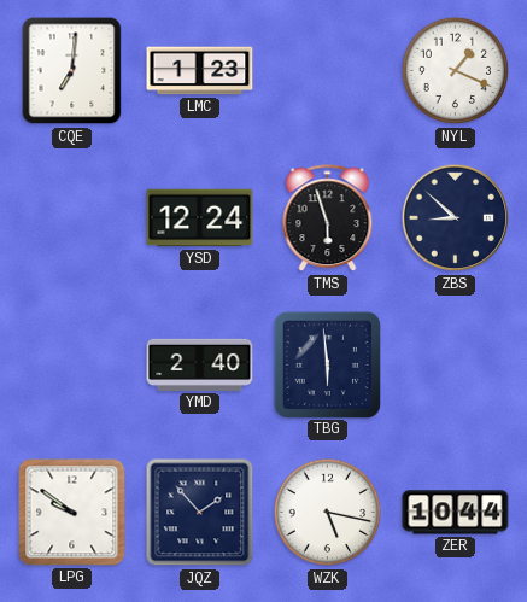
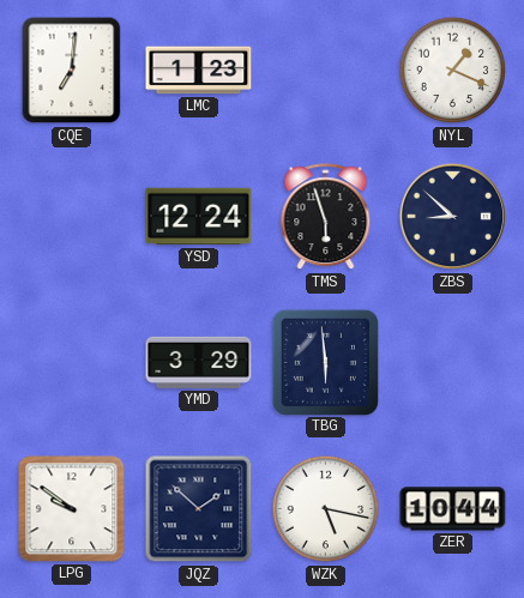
YMD: 2:40 -> 3:29
JQZ: 1:53 -> 1:52
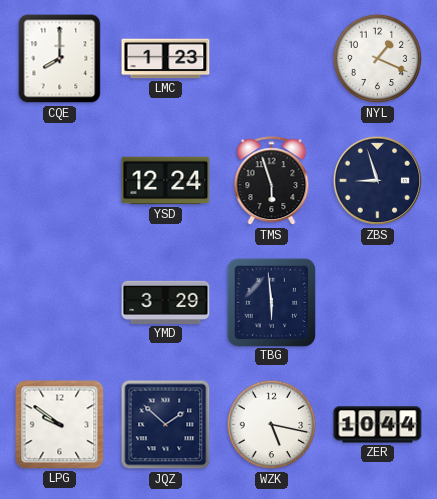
CQE: 7:01 -> 8:00
ZBS: 8:52 -> 8:57
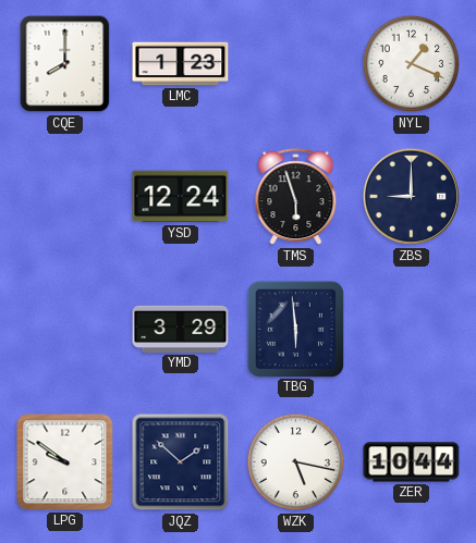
ZBS: 8:57 -> 9:00
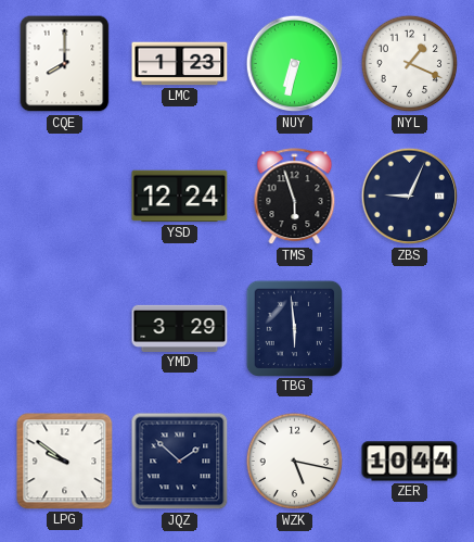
NUY: none -> 6:32
ZBS: 9:00 -> 9:04
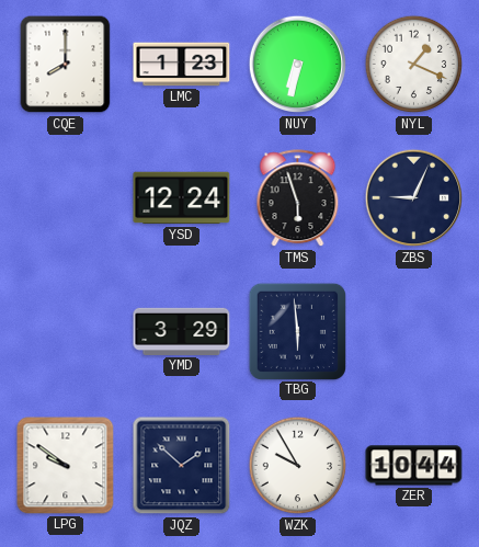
WZK: 5:17 -> 9:55
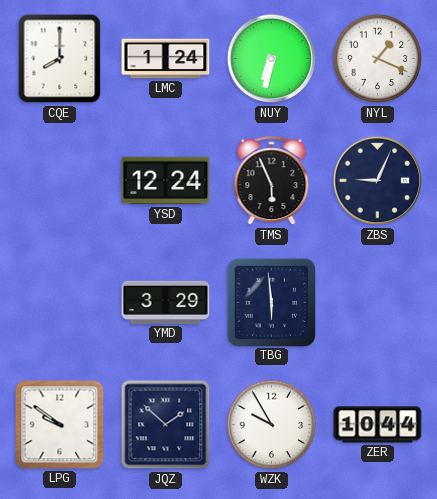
LMC: 1:23 -> 1:24
TMS: 5:57 -> 5:56
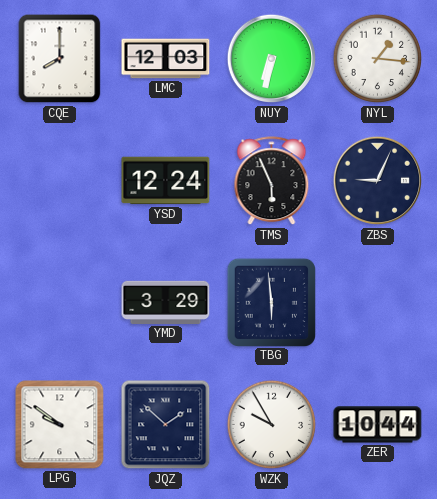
LMC: 1:24 -> 12:03
NYL: 1:19 -> 1:16
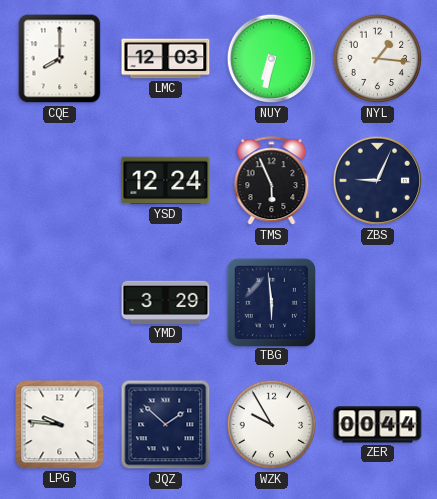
LPG: 9:51 -> 9:46
ZER: 10:44 -> 00:44
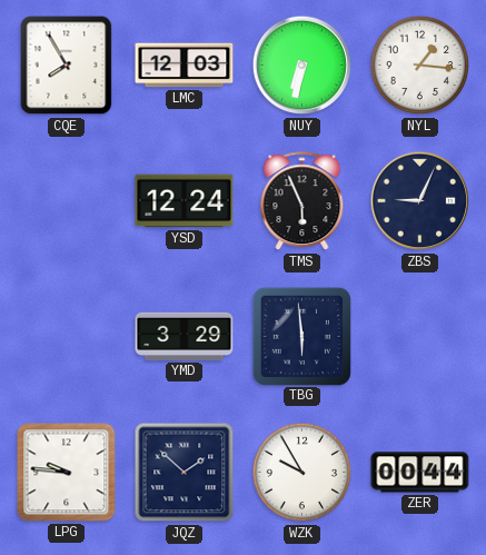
CQE: 8:00 -> 7:55
